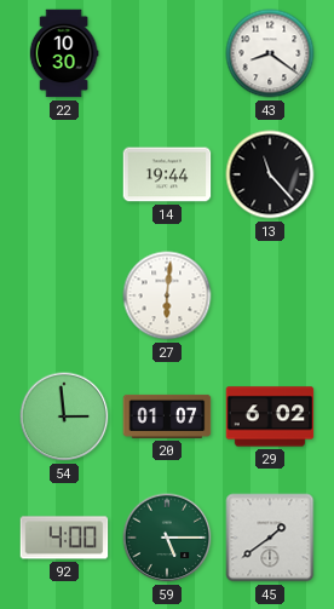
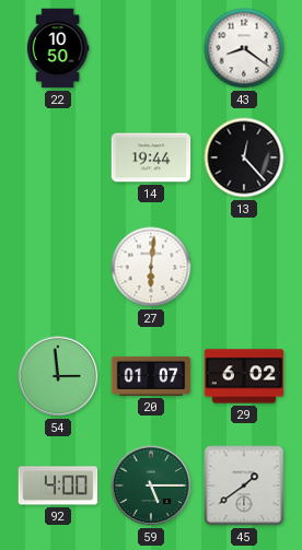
22: 10:30 -> 10:50
13: 11:23 -> 12:23
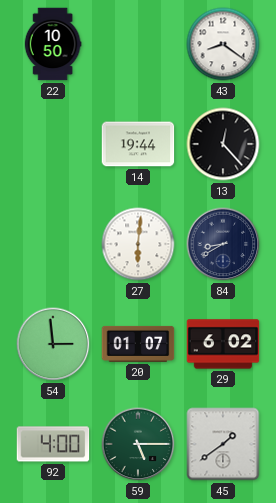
84: none -> 8:40
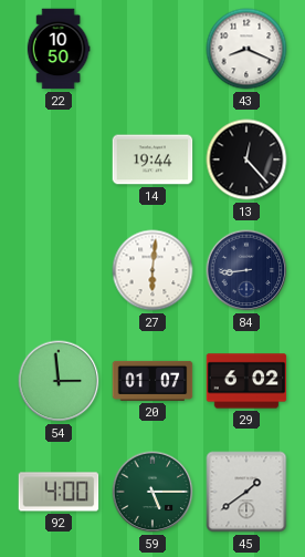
43: 8:21 -> 8:19
84: 8:40 -> 8:44
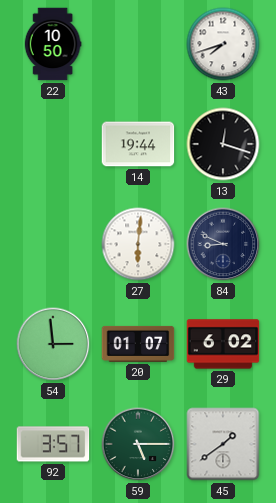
43: 8:19 -> 7:42
13: 12:23 -> 12:18
84: 8:44 -> 8:49
92: 4:00 -> 3:57
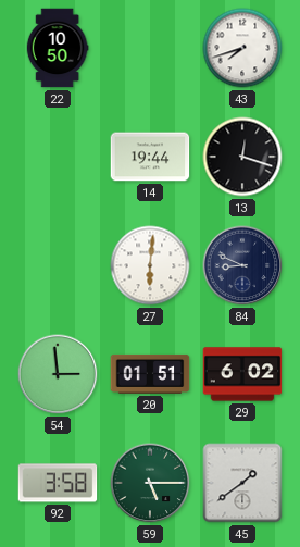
20: 01:07 -> 01:51
92: 3:57 -> 3:58
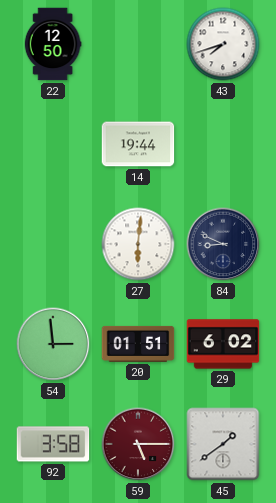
22: 10:50 -> 12:50
13: 12:18 -> none
59 dial: green -> burgundy
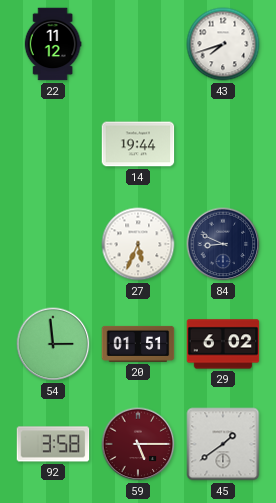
22: 12:50 -> 11:12
27: 6:01 -> 5:34
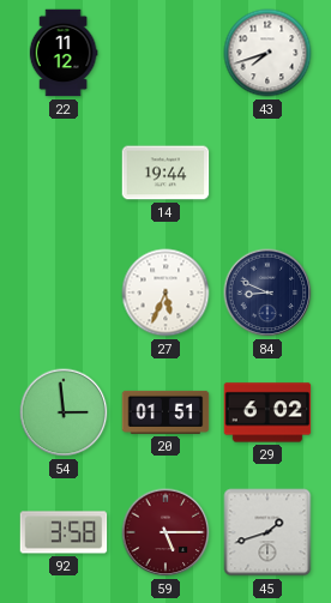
45: 1:39 -> 1:42
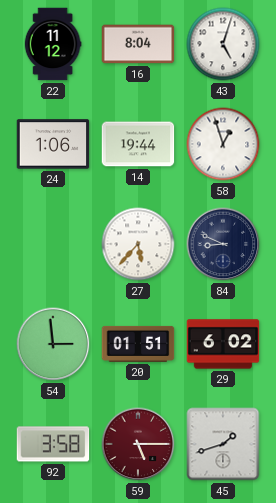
16: none -> 8:04
43: 7:42 -> 5:03
24: none -> 1:06
58: none -> 12:57
27: 5:34 -> 5:37
